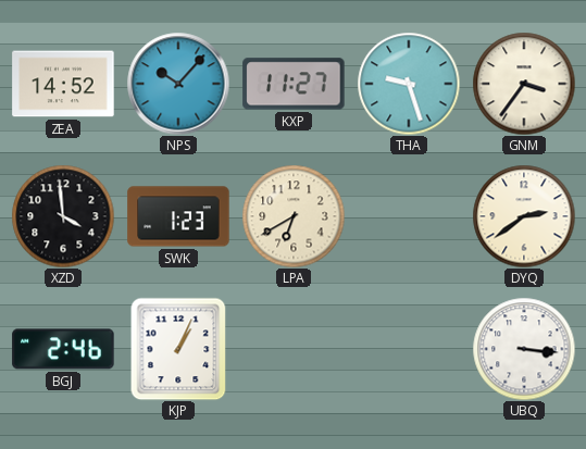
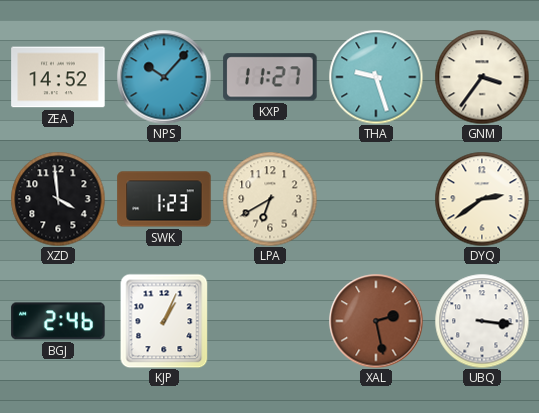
XAL: none -> 2:28
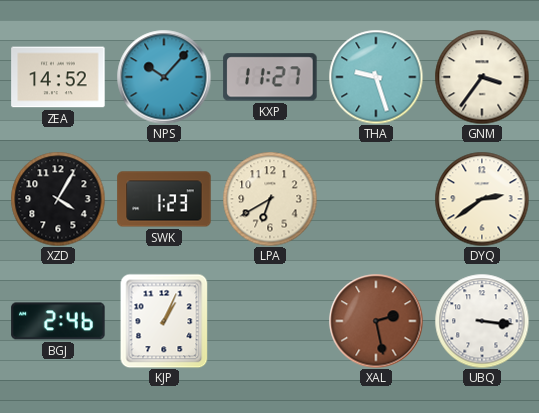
XZD: 3:59 -> 4:05
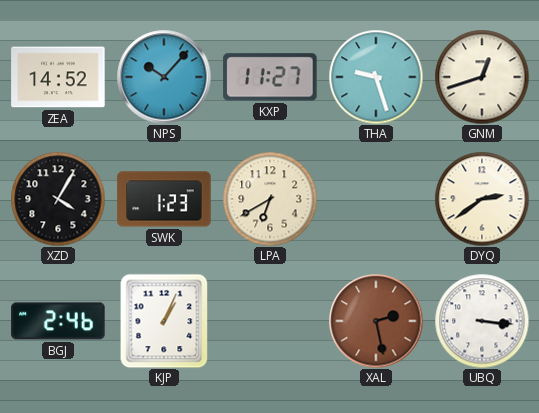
GNM: 3:36 -> 12:42
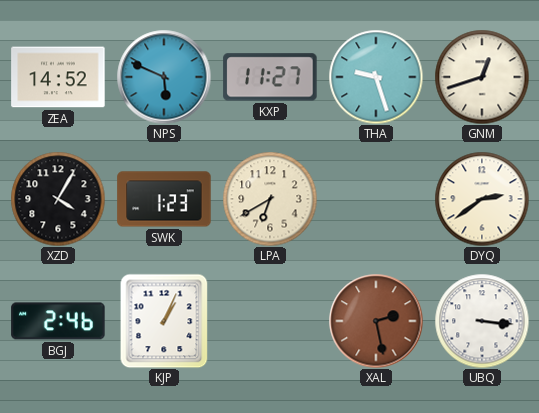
NPS: 10:07 -> 5:49
